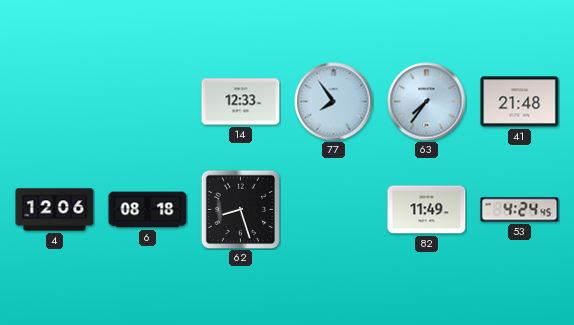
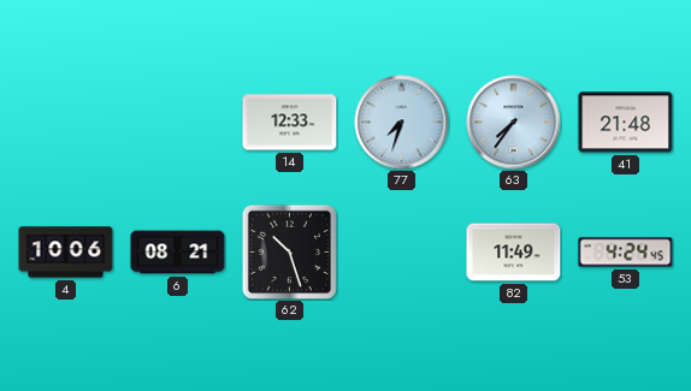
77: 7:54 -> 7:33
4: 12:06 -> 10:06
6: 08:18 -> 08:21
62: 8:27 -> 10:27
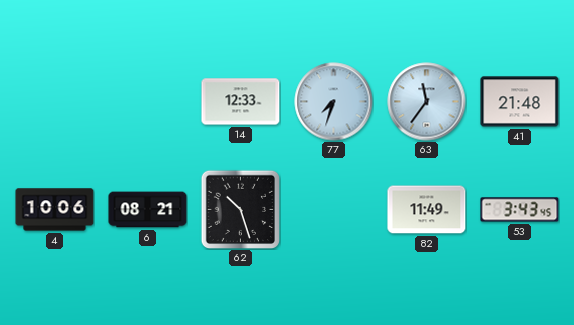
63: 7:36 -> 11:36
53: 4:24 -> 3:43
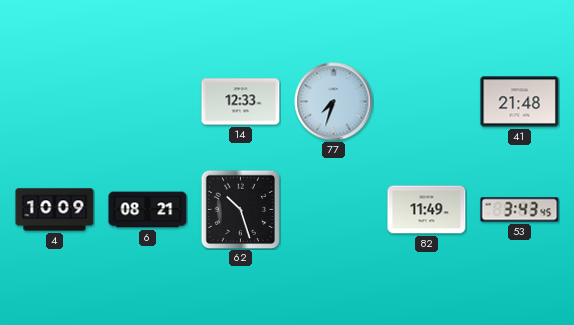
63: 11:36 -> none
4: 10:06 -> 10:09
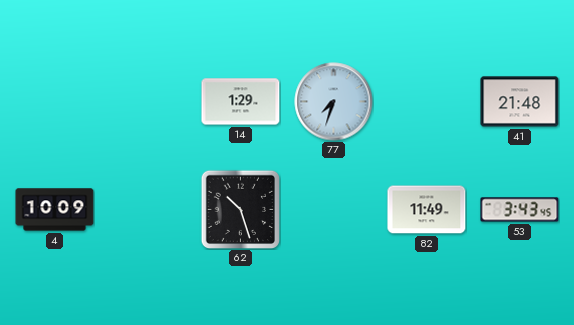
14: 12:33 -> 1:29
6: 08:21 -> none
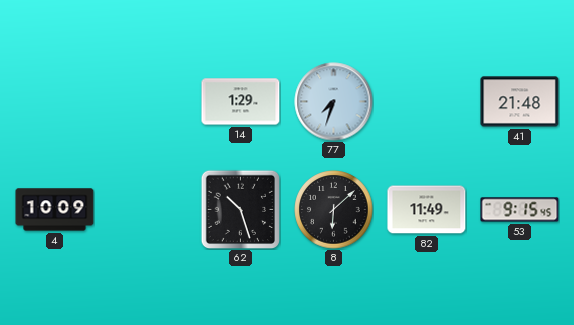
8: none -> 6:08
53: 3:43 -> 9:15
